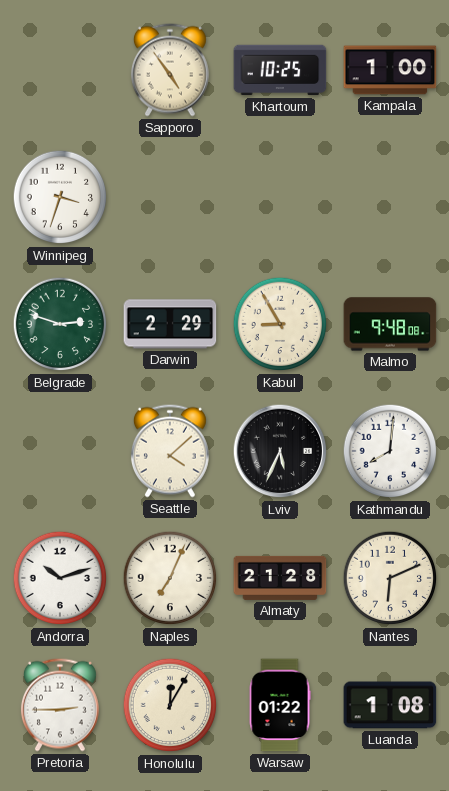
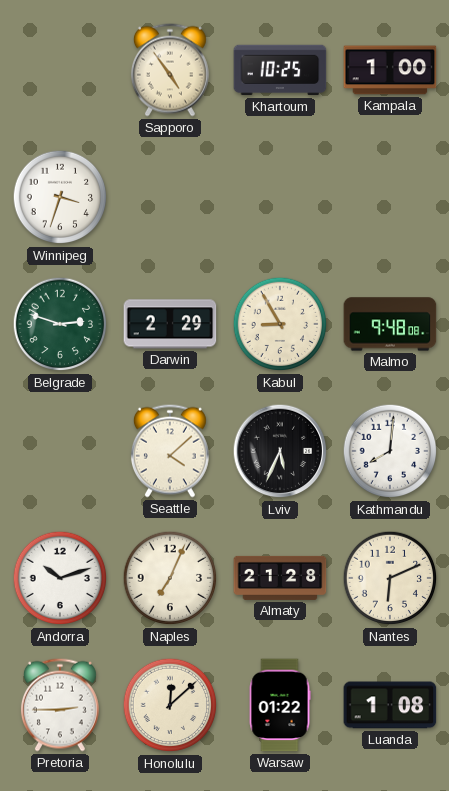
Honolulu: 12:05 -> 12:08
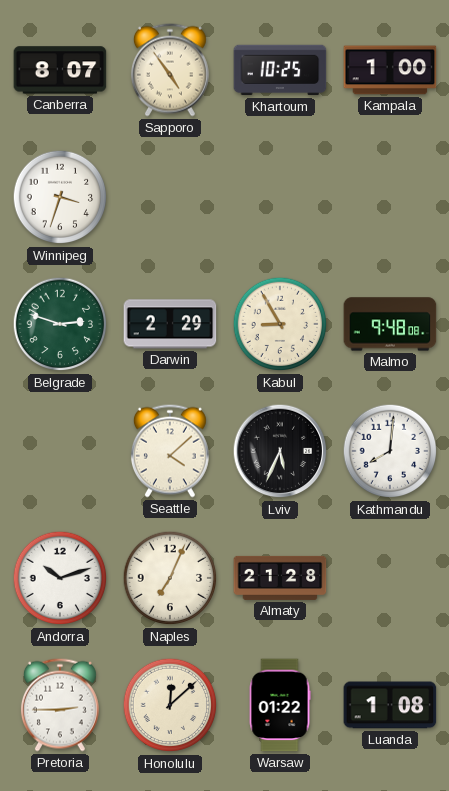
Canberra: none -> 8:07
Nantes: 6:11 -> none
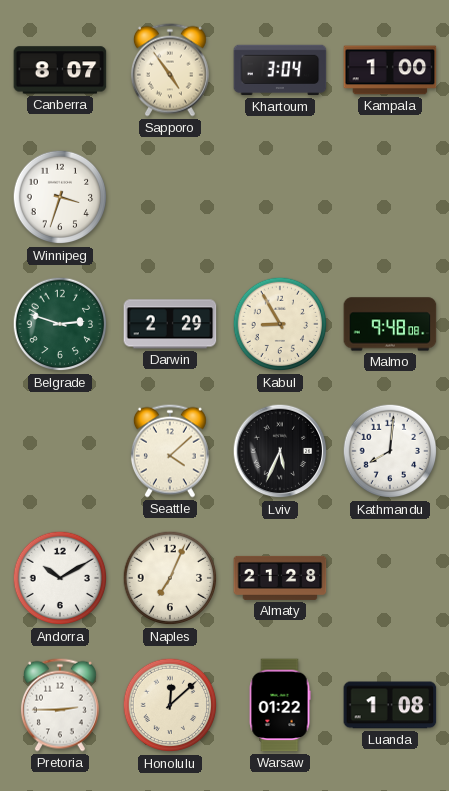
Khartoum: 10:25 -> 3:04
Andorra: 10:12 -> 10:10
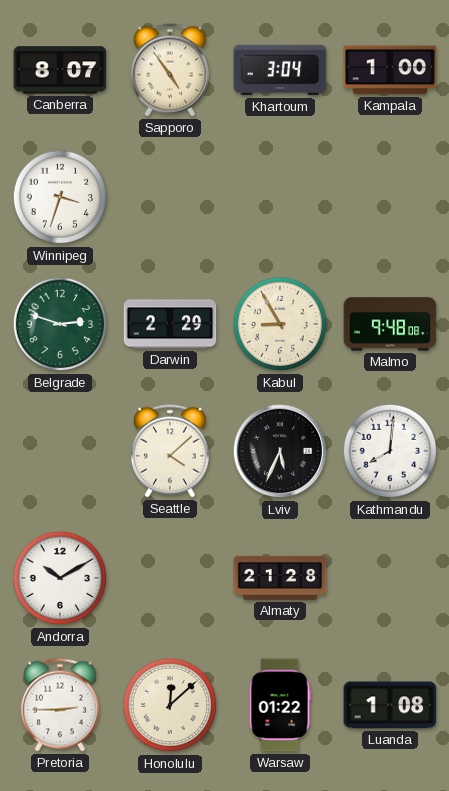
Naples: 7:04 -> none
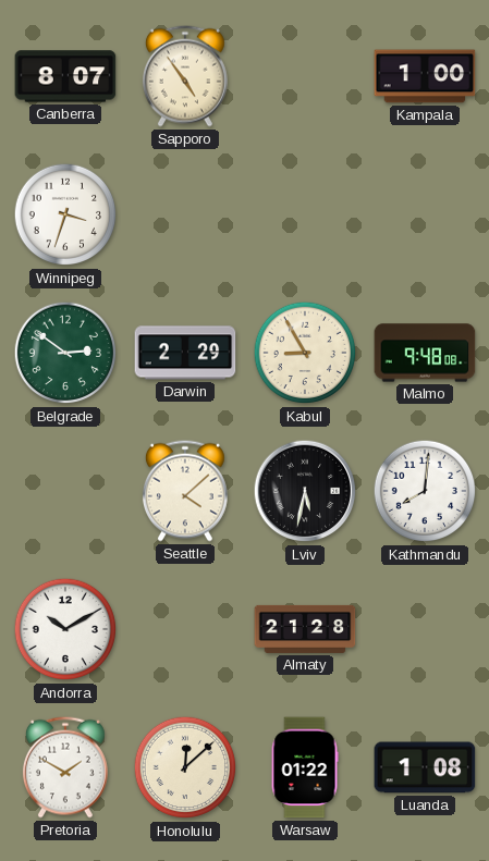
Khartoum: 3:04 -> none
Belgrade: 2:48 -> 2:51
Lviv: 5:34 -> 5:32
Pretoria: 2:45 -> 1:50
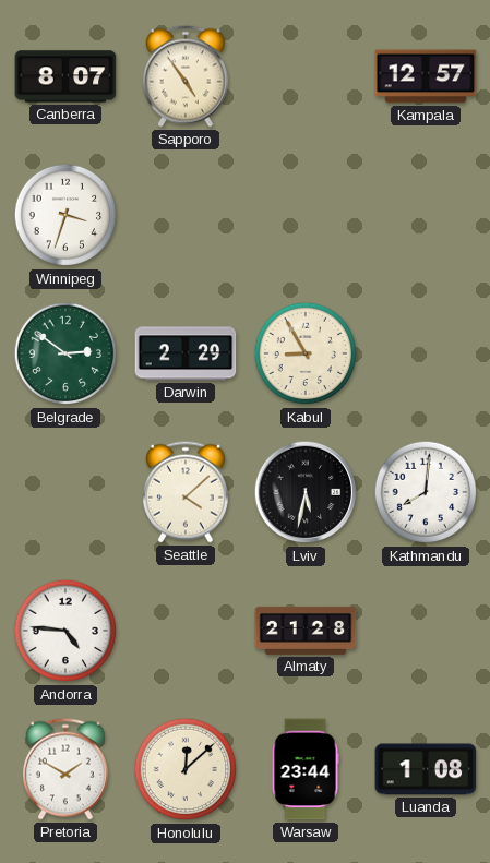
Kampala: 1:00 -> 12:57
Malmo: 9:48 -> none
Andorra: 10:10 -> 4:46
Warsaw: 01:22 -> 23:44
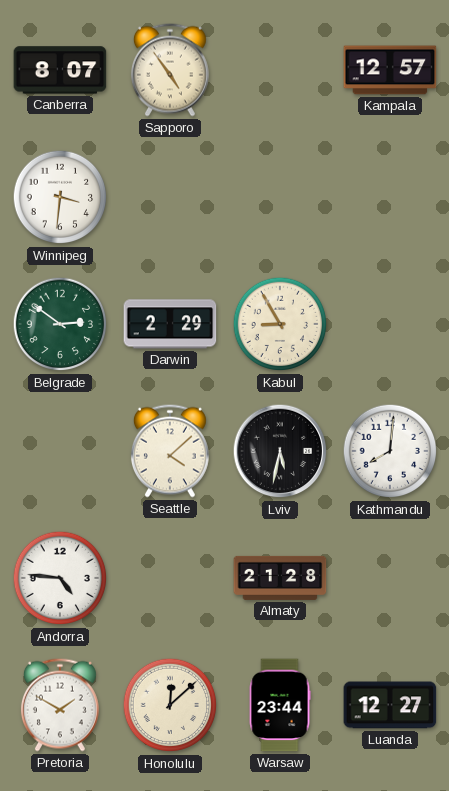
Winnipeg: 3:33 -> 3:31
Luanda: 1:08 -> 12:27
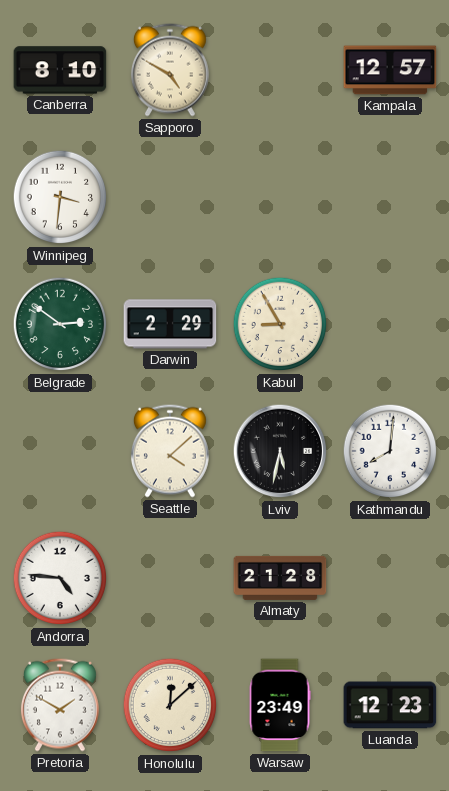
Canberra: 8:07 -> 8:10
Sapporo: 4:54 -> 4:50
Warsaw: 23:44 -> 23:49
Luanda: 12:27 -> 12:23
